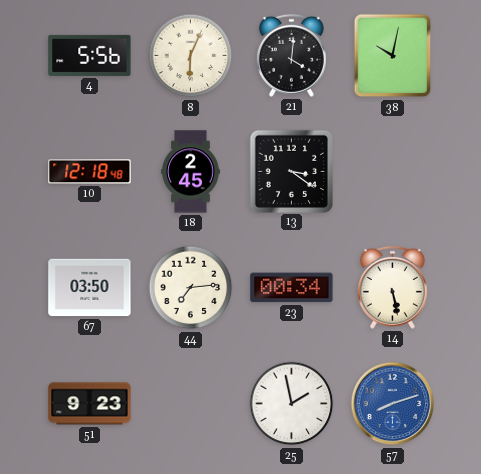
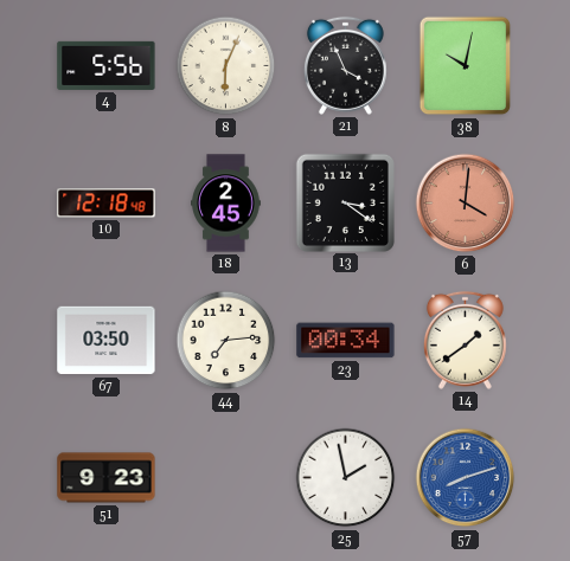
21: 4:01 -> 3:56
6: none -> 4:01
14: 5:28 -> 1:39
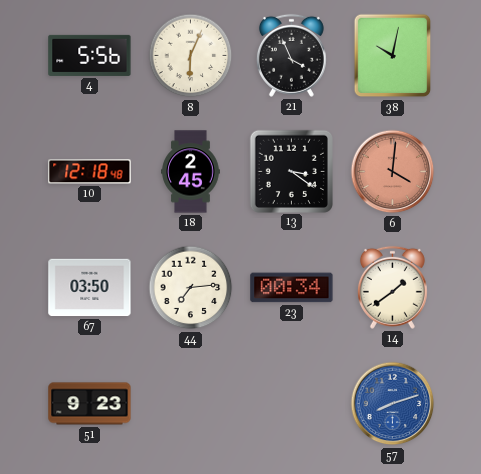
25: 1:58 -> none
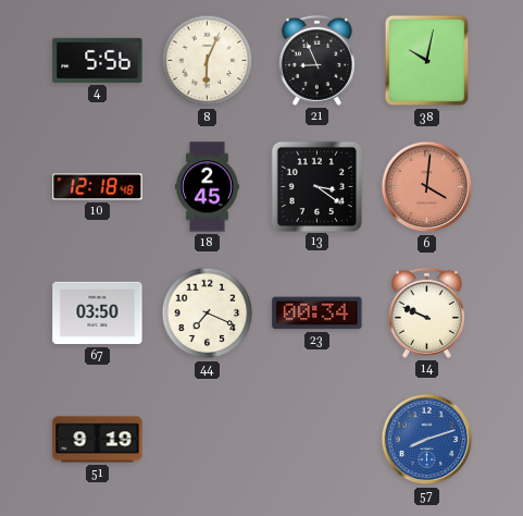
21: 3:56 -> 8:56
44: 7:14 -> 7:19
14: 1:39 -> 9:49
51: 9:23 -> 9:19
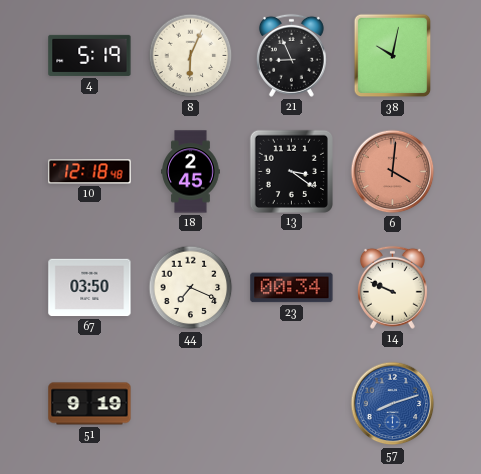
4: 5:56 -> 5:19
